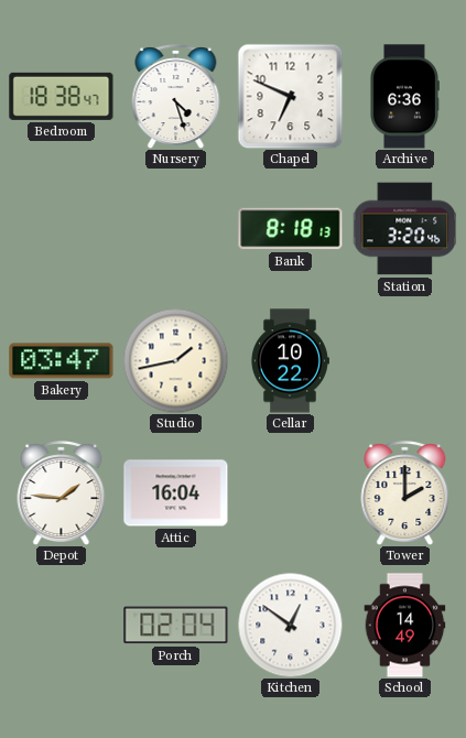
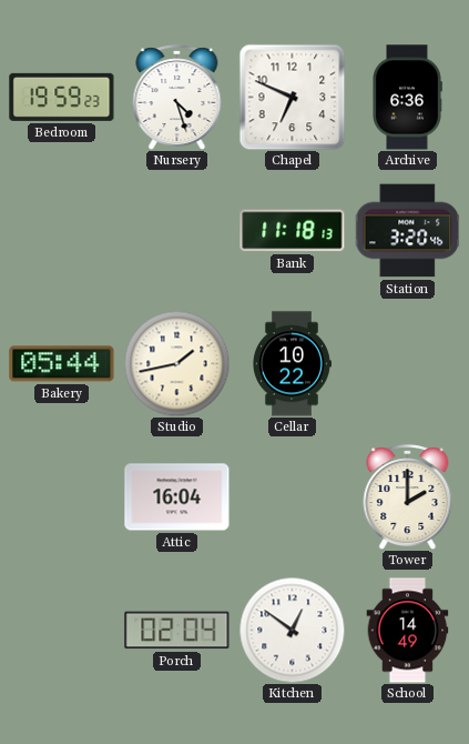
Bedroom: 18:38 -> 19:59
Bank: 8:18 -> 11:18
Bakery: 03:47 -> 05:44
Depot: 1:46 -> none
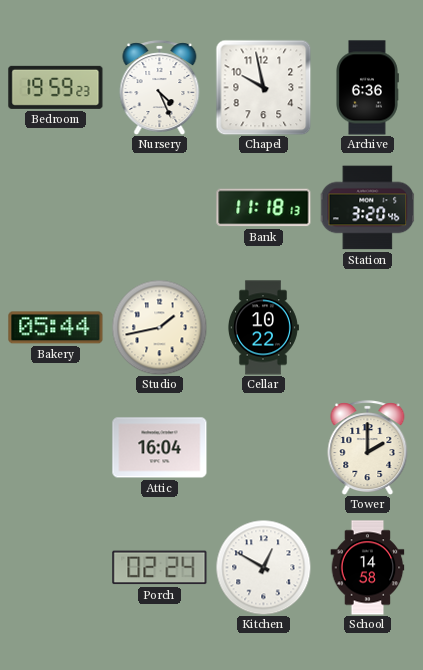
Nursery: 4:27 -> 4:26
Chapel: 6:49 -> 9:58
Porch: 02:04 -> 02:24
Kitchen: 12:51 -> 12:50
School: 14:49 -> 14:58
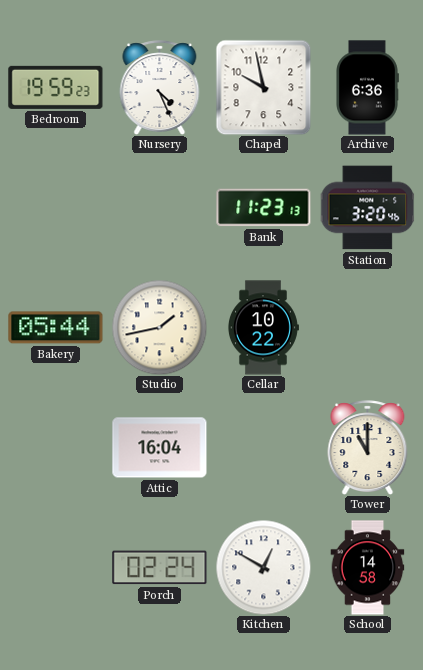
Bank: 11:18 -> 11:23
Tower: 2:00 -> 11:00
